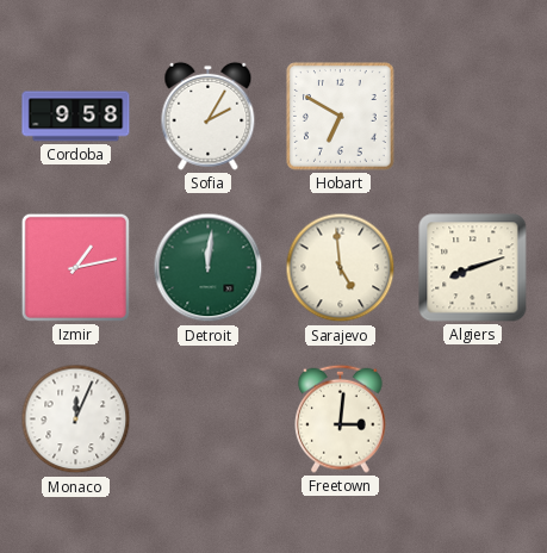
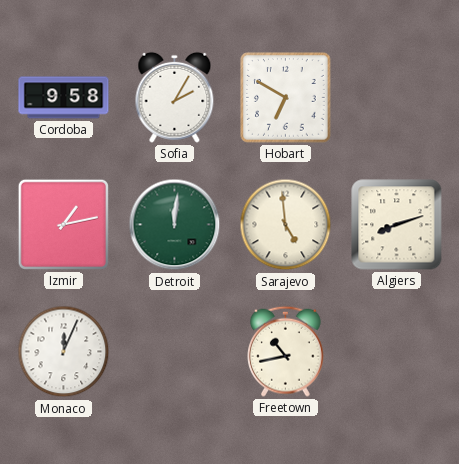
Freetown: 3:01 -> 10:43
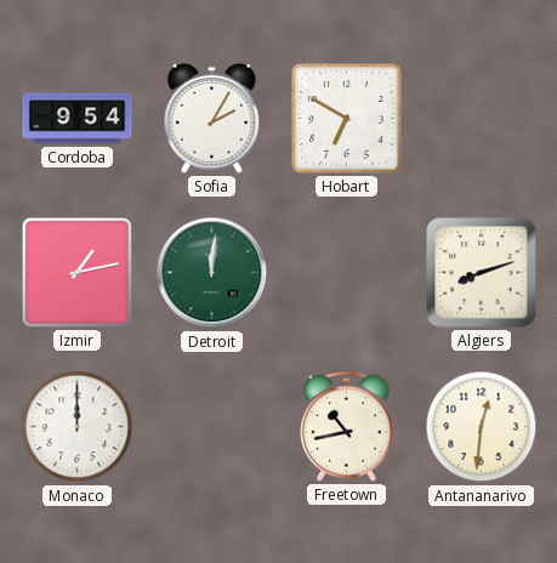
Cordoba: 9:58 -> 9:54
Sarajevo: 4:59 -> none
Monaco: 12:04 -> 12:00
Antananarivo: none -> 12:31
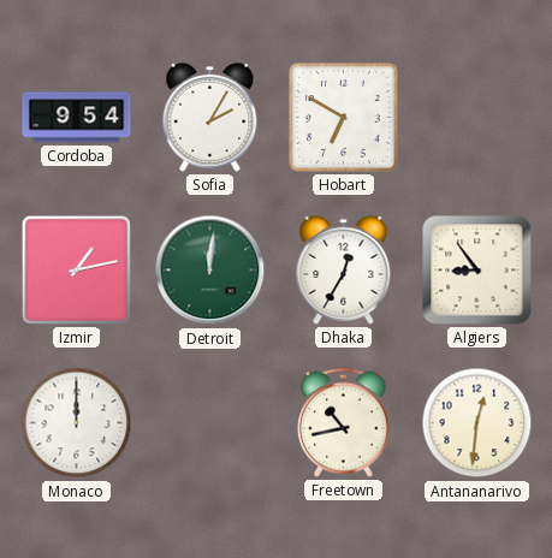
Dhaka: none -> 12:35
Algiers: 8:12 -> 8:54
